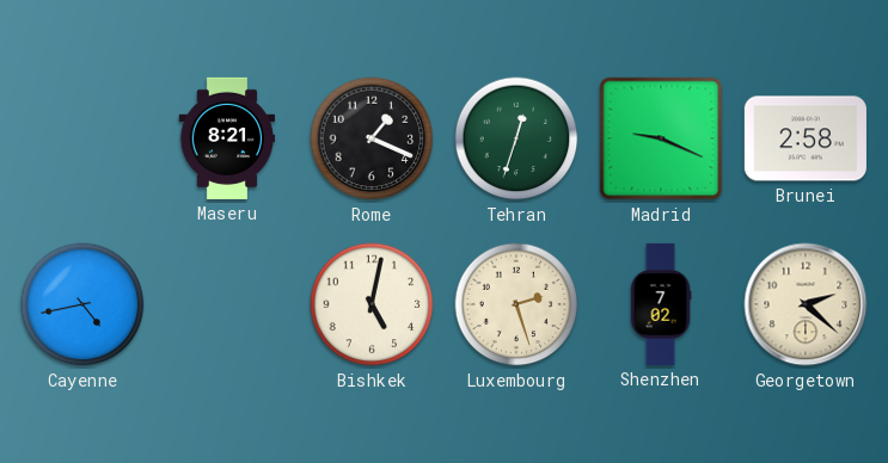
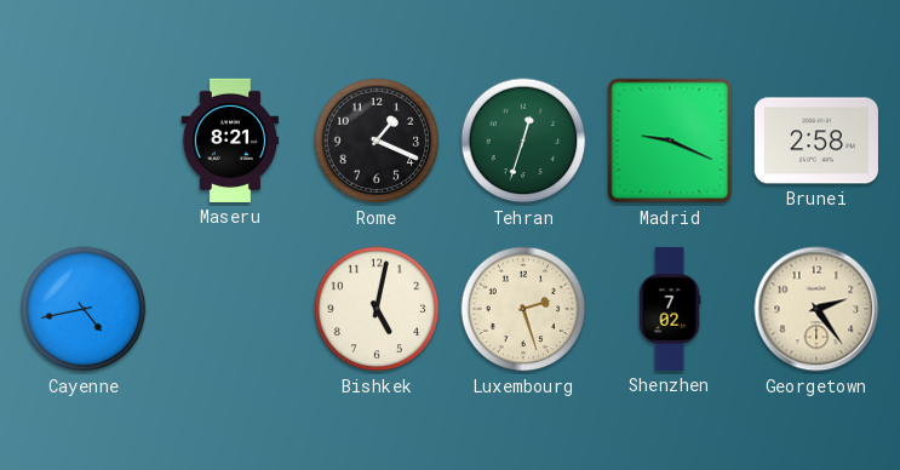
Georgetown: 2:22 -> 2:24
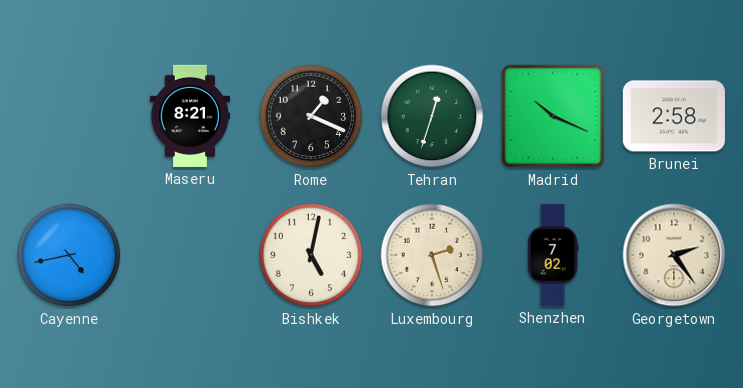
Madrid: 9:19 -> 10:19
